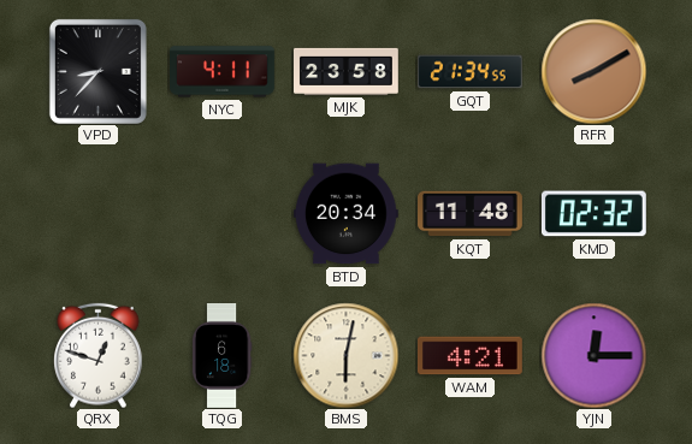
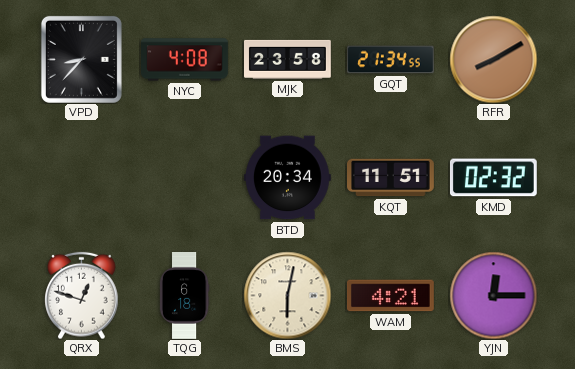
NYC: 4:11 -> 4:08
KQT: 11:48 -> 11:51
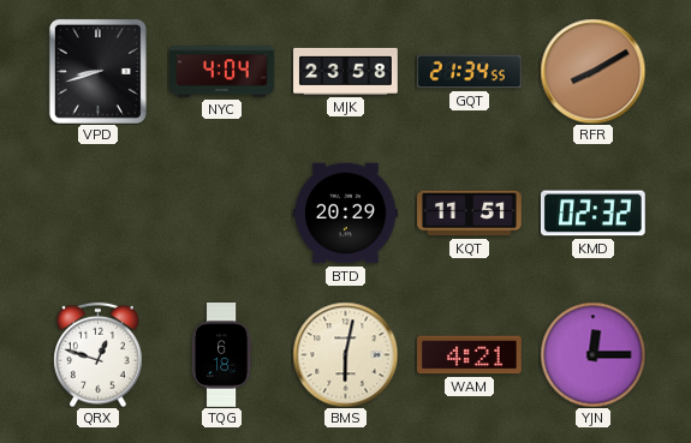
VPD: 8:37 -> 8:42
NYC: 4:08 -> 4:04
BTD: 20:34 -> 20:29
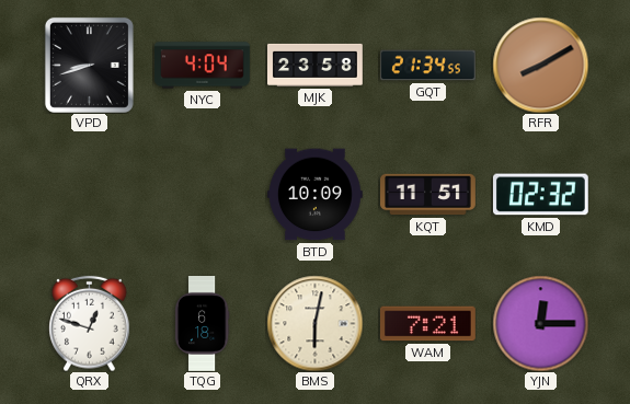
BTD: 20:29 -> 10:09
WAM: 4:21 -> 7:21
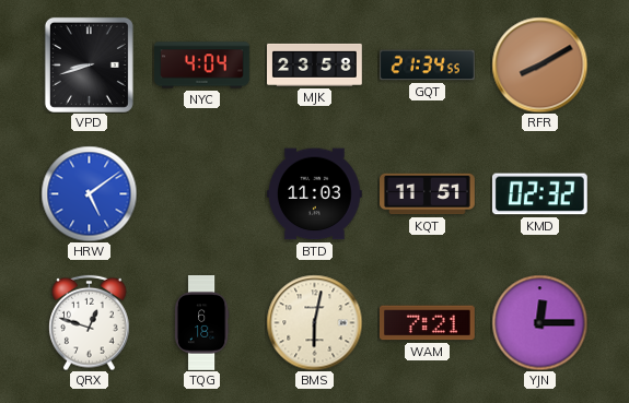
HRW: none -> 5:09
BTD: 10:09 -> 11:03
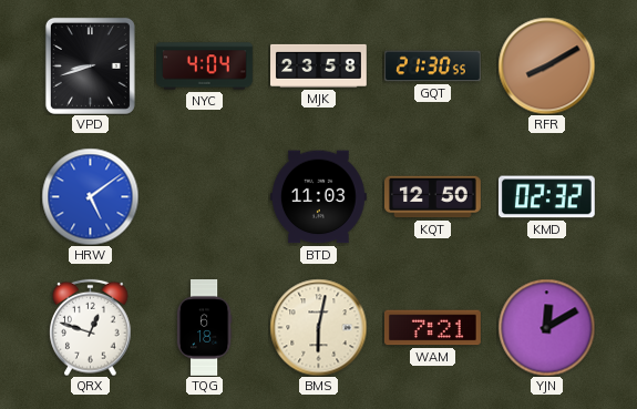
GQT: 21:34 -> 21:30
KQT: 11:51 -> 12:50
YJN: 12:15 -> 12:10
